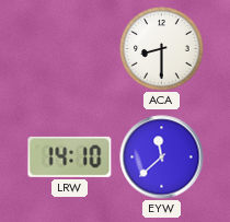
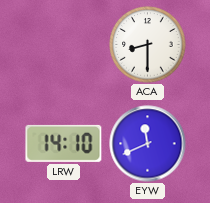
EYW: 11:38 -> 11:41
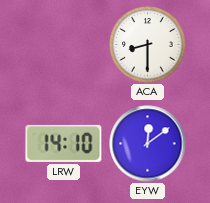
EYW: 11:41 -> 12:09
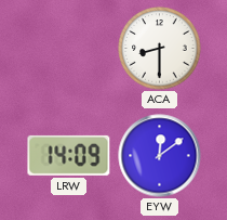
LRW: 14:10 -> 14:09
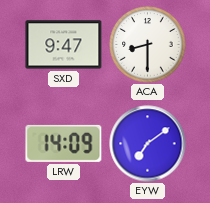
SXD: none -> 9:47
EYW: 12:09 -> 7:09
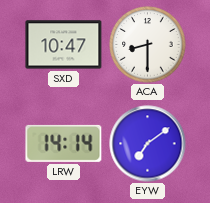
SXD: 9:47 -> 10:47
LRW: 14:09 -> 14:14
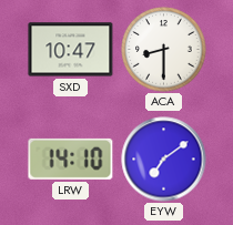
LRW: 14:14 -> 14:10
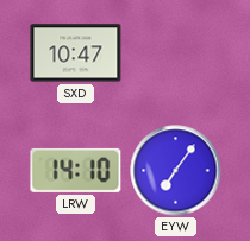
ACA: 8:30 -> none
EYW: 7:09 -> 7:06
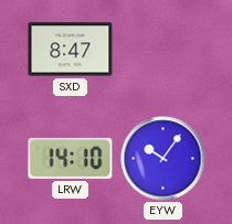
SXD: 10:47 -> 8:47
EYW: 7:06 -> 10:06
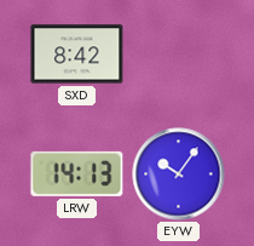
SXD: 8:47 -> 8:42
LRW: 14:10 -> 14:13
